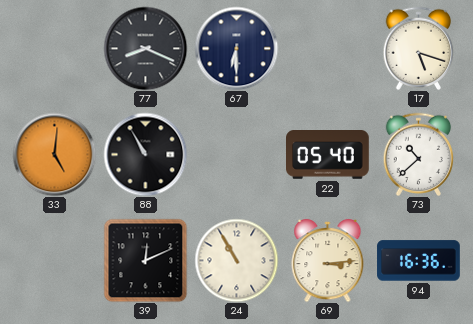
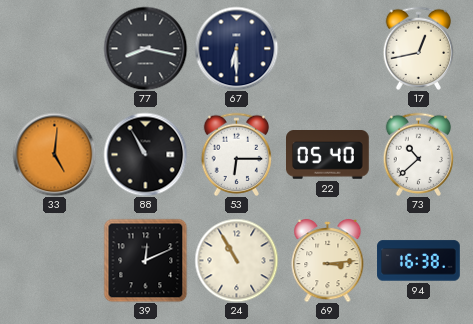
77: 8:19 -> 8:17
17: 5:18 -> 12:43
53: none -> 6:15
94: 16:36 -> 16:38
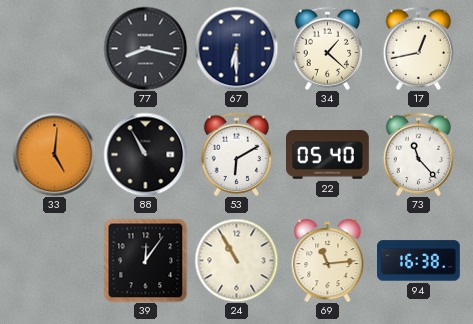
34: none -> 1:22
53: 6:15 -> 6:10
73: 10:38 -> 11:23
39: 12:11 -> 12:06
69: 3:14 -> 11:14
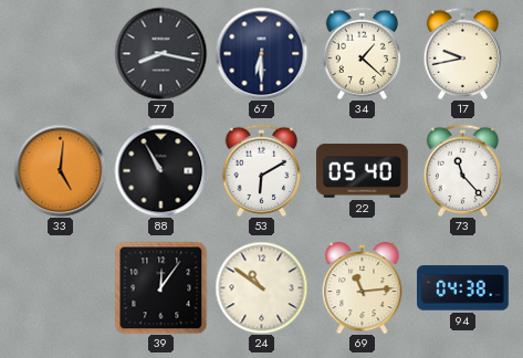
17: 12:43 -> 9:43
24: 10:55 -> 10:51
94: 16:38 -> 04:38
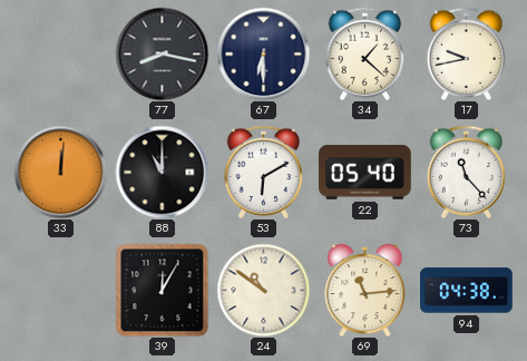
33: 5:01 -> 12:01
88: 10:55 -> 11:00
39: 12:06 -> 12:05
